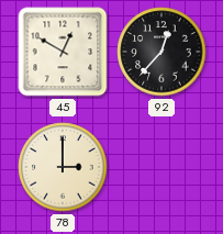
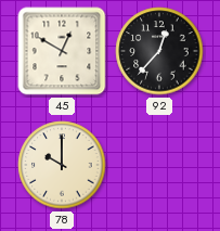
78: 3:00 -> 10:00
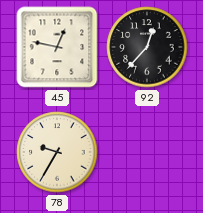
45: 12:50 -> 12:47
78: 10:00 -> 9:35
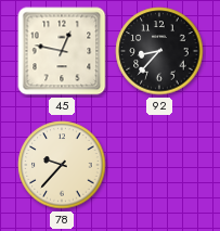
92: 12:37 -> 8:37
78: 9:35 -> 9:37
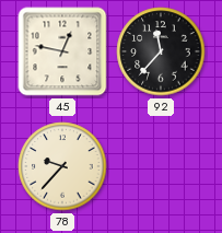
92: 8:37 -> 11:37
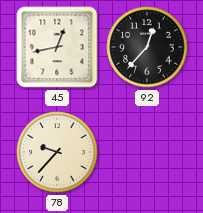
45: 12:47 -> 12:43
92: 11:37 -> 12:37
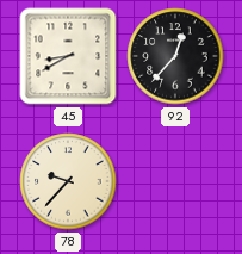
45: 12:43 -> 8:40
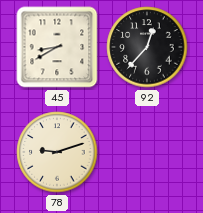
78: 9:37 -> 9:12
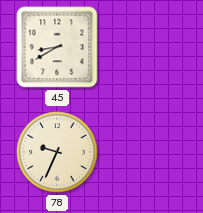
92: 12:37 -> none
78: 9:12 -> 9:34
